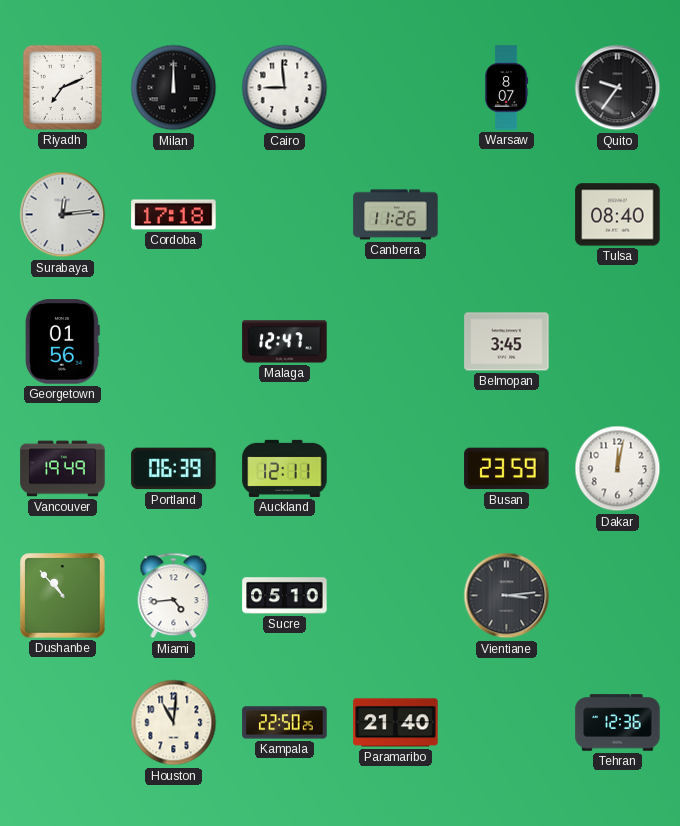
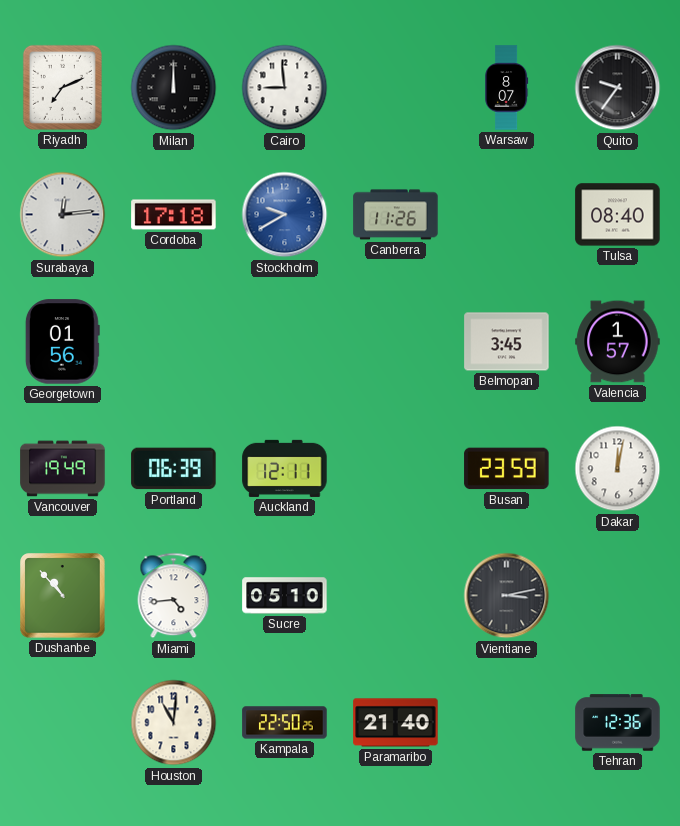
Stockholm: none -> 9:40
Malaga: 12:47 -> none
Valencia: none -> 1:57
Vientiane: 3:14 -> 3:13
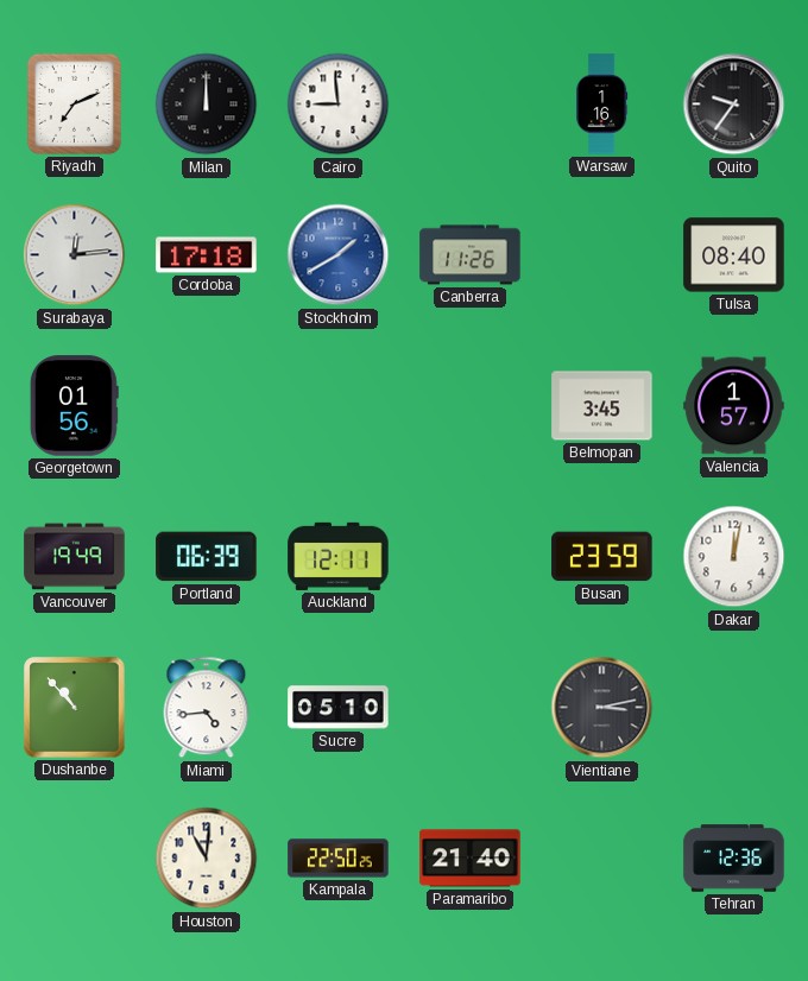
Warsaw: 8:07 -> 1:16
Stockholm: 9:40 -> 1:40
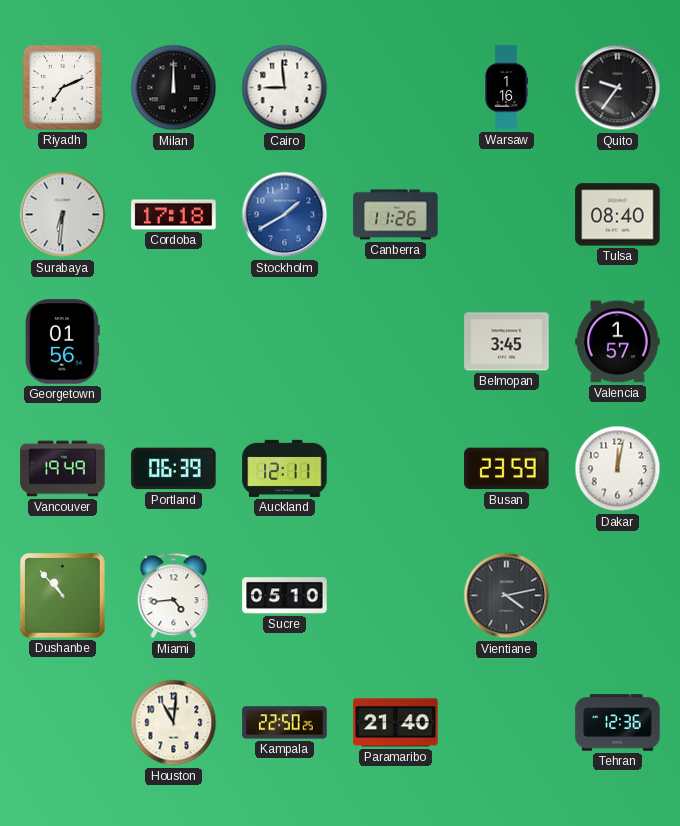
Surabaya: 12:14 -> 6:31
Vientiane: 3:13 -> 4:13
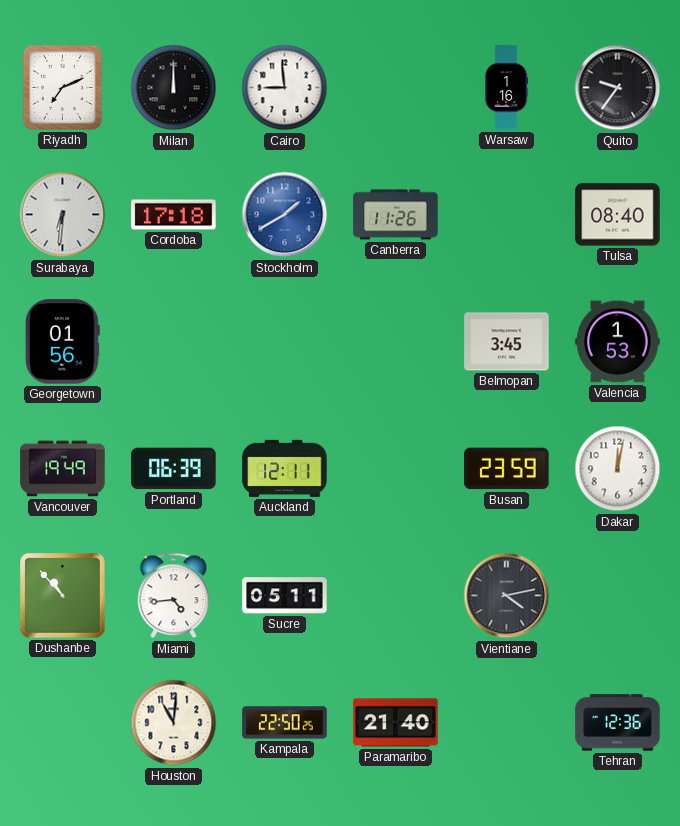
Valencia: 1:57 -> 1:53
Sucre: 05:10 -> 05:11
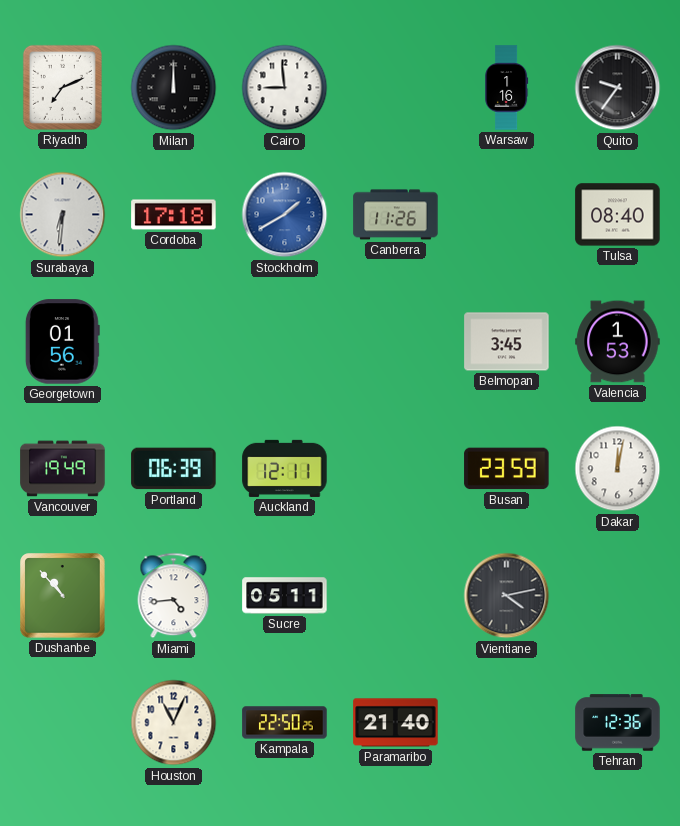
Houston: 11:01 -> 11:04
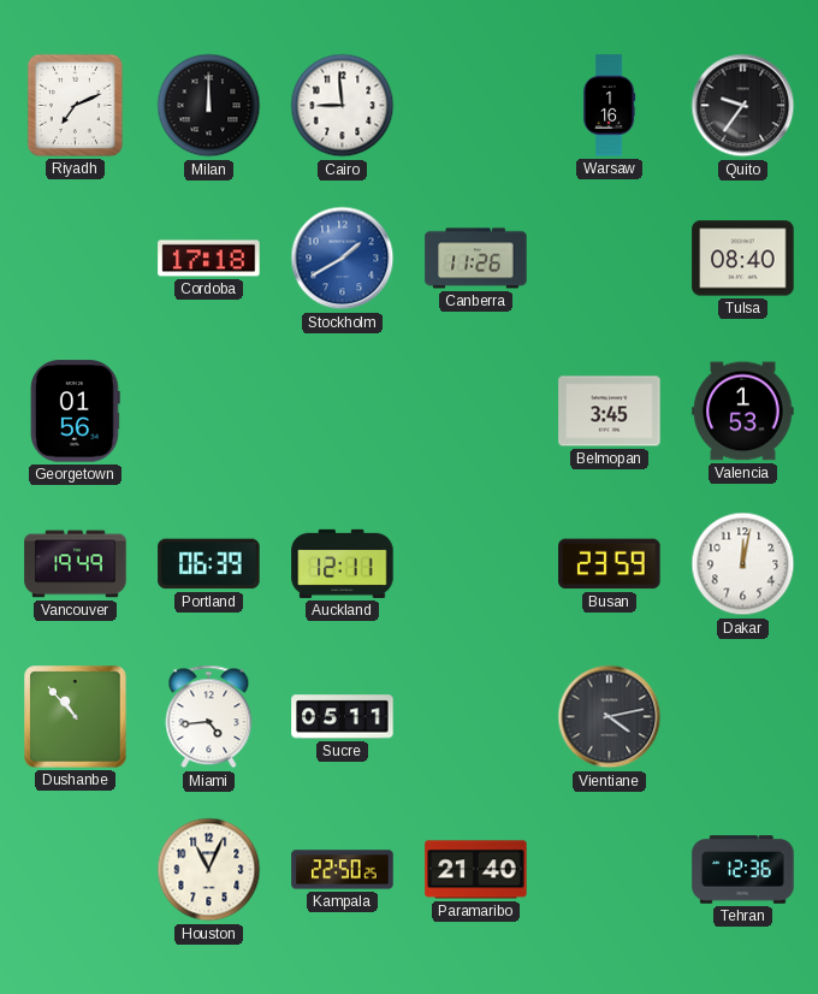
Surabaya: 6:31 -> none
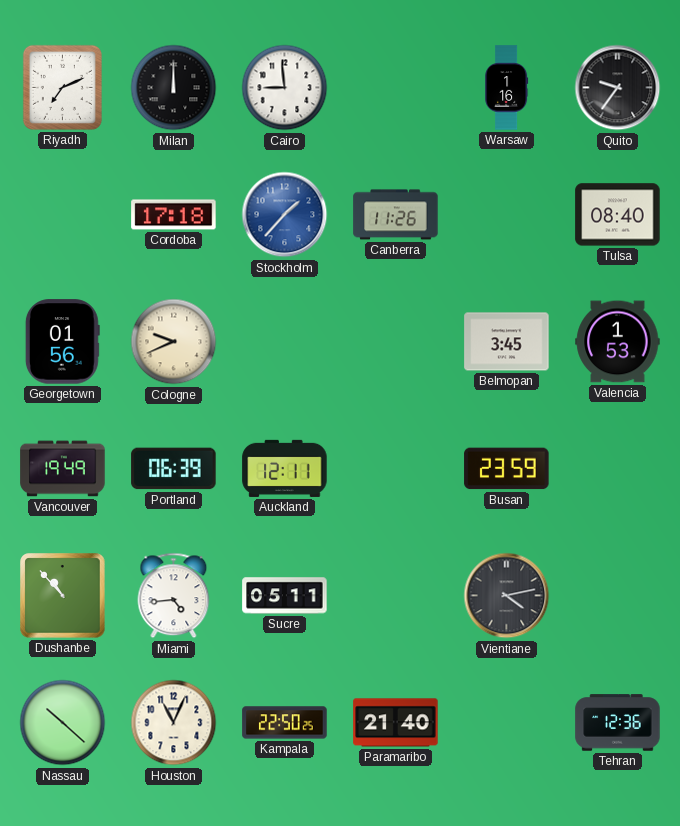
Stockholm: 1:40 -> 1:37
Cologne: none -> 9:41
Dakar: 12:02 -> none
Nassau: none -> 10:22
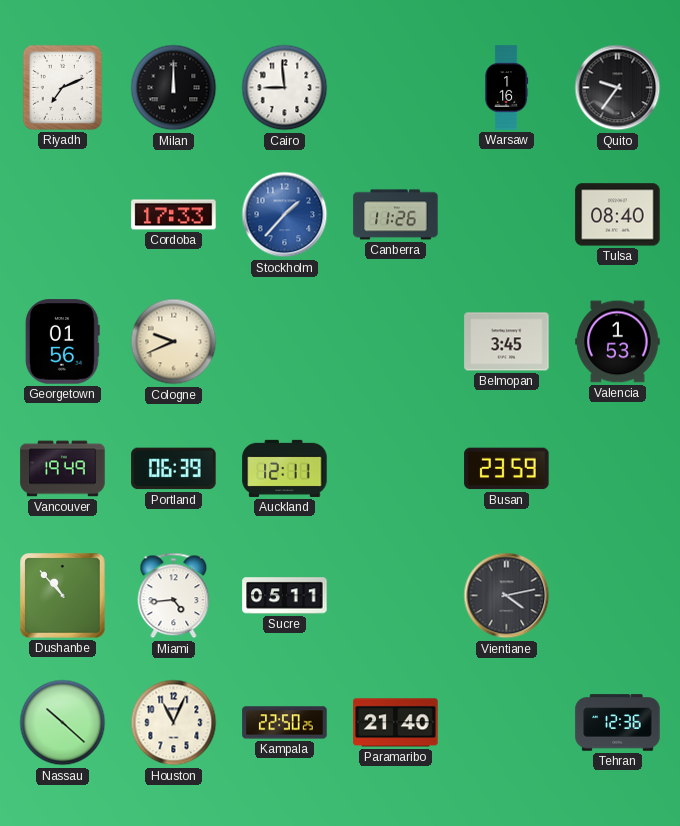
Cordoba: 17:18 -> 17:33
